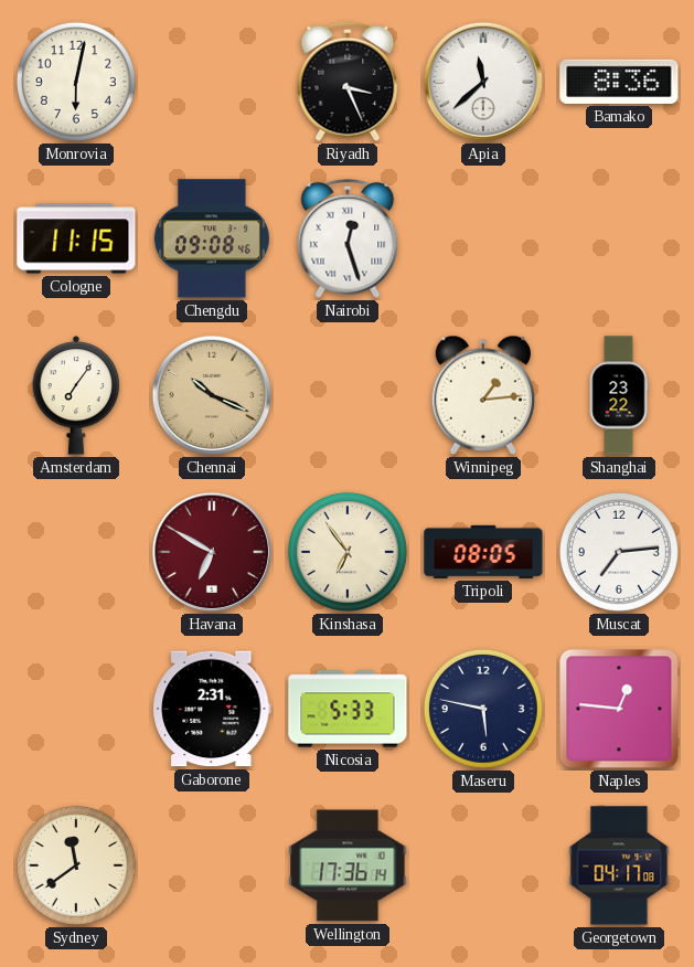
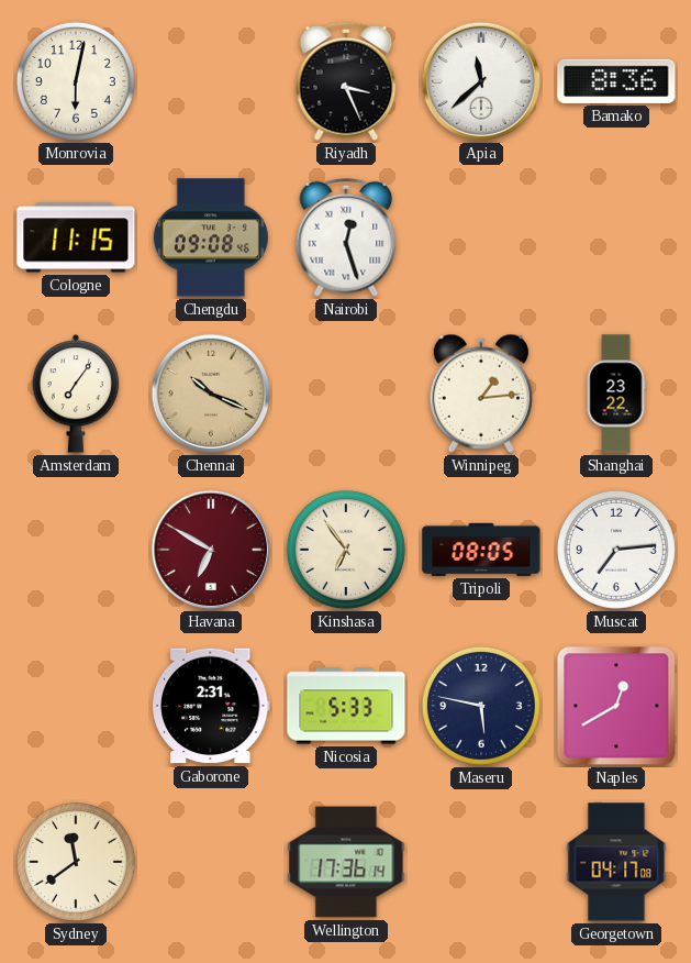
Naples: 12:46 -> 12:40
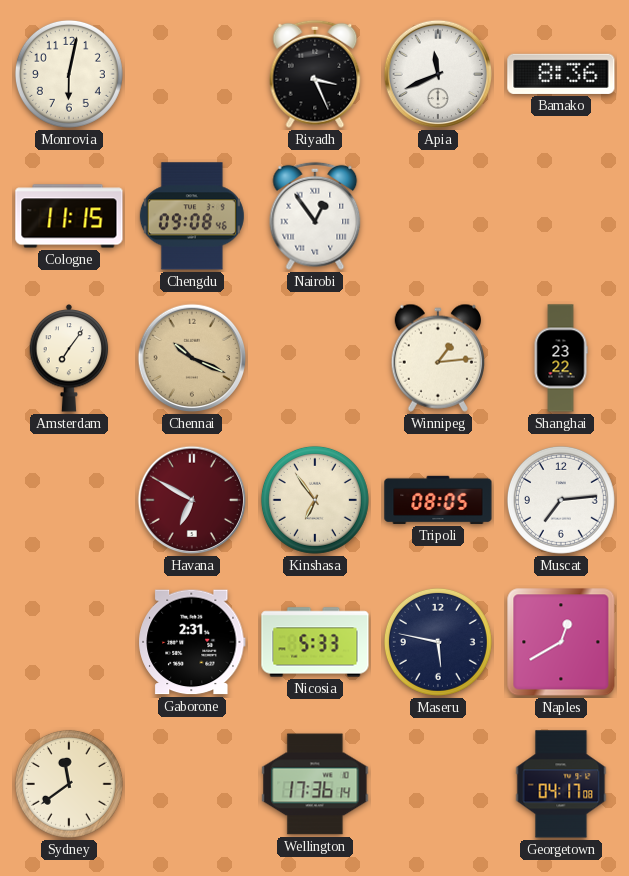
Apia: 11:38 -> 11:41
Nairobi: 12:27 -> 12:54
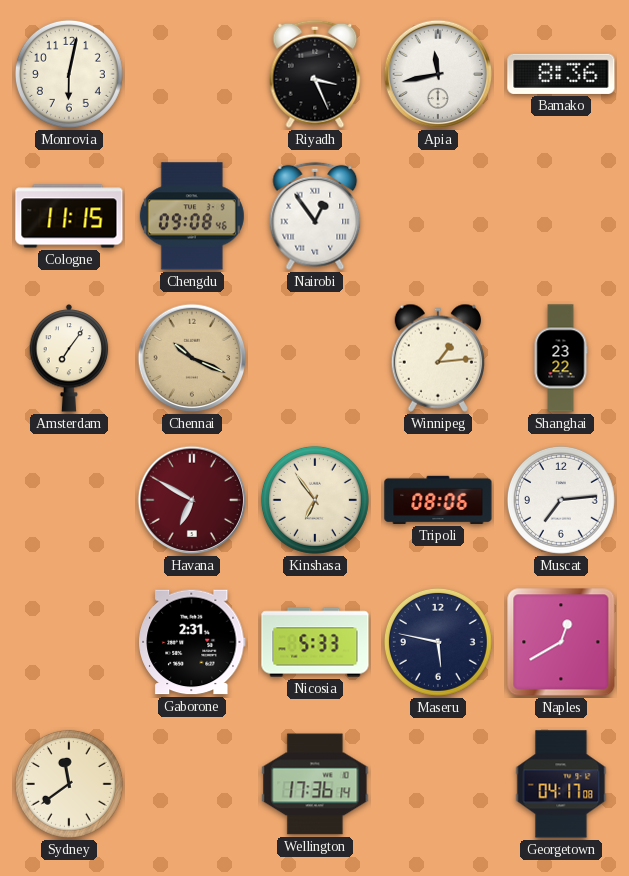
Apia: 11:41 -> 11:43
Tripoli: 08:05 -> 08:06
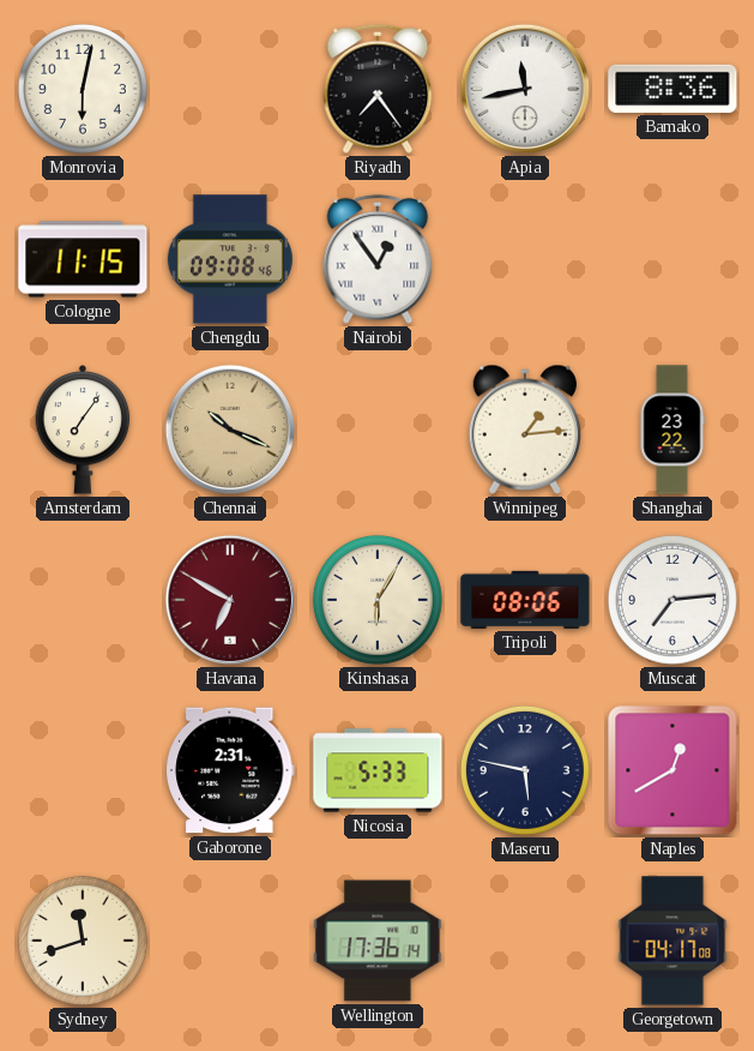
Riyadh: 3:26 -> 7:24
Kinshasa: 6:54 -> 6:05
Sydney: 11:39 -> 11:42
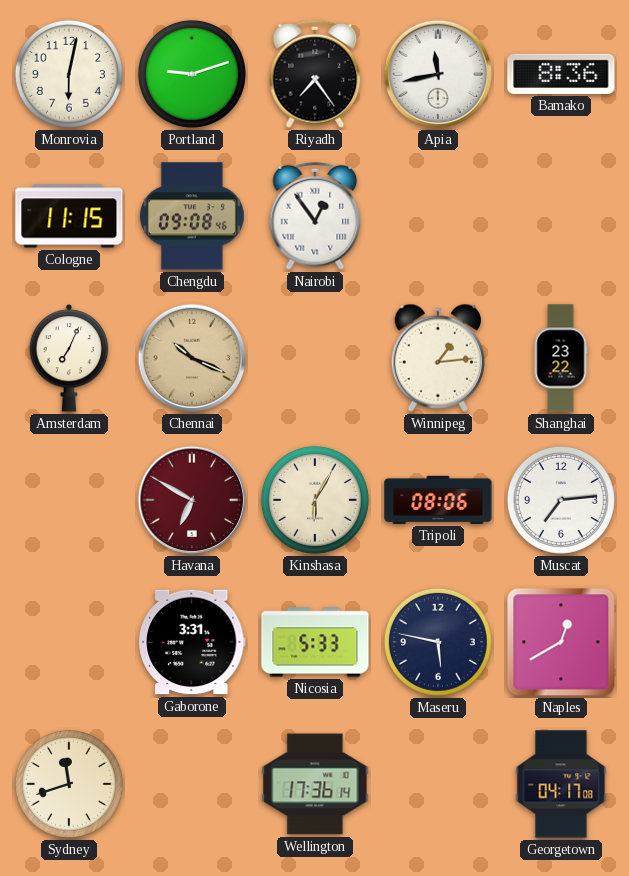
Portland: none -> 9:12
Amsterdam: 7:06 -> 7:04
Gaborone: 2:31 -> 3:31
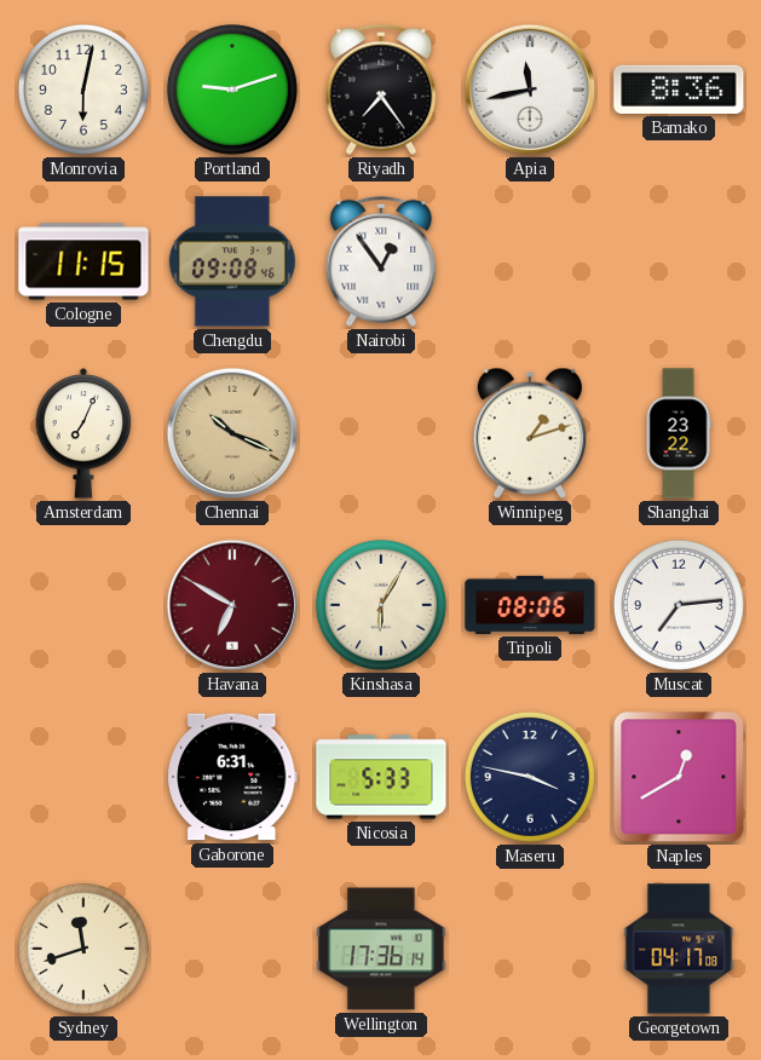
Winnipeg: 1:14 -> 1:12
Gaborone: 3:31 -> 6:31
Maseru: 5:47 -> 3:47
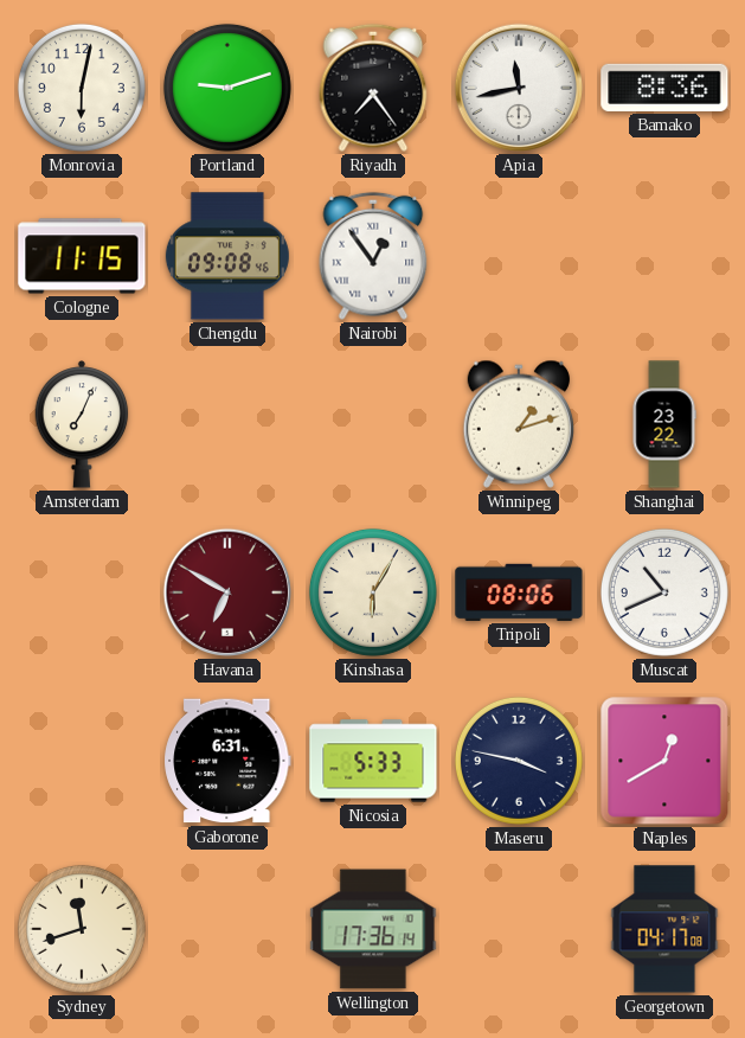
Chennai: 10:19 -> none
Muscat: 7:14 -> 10:41
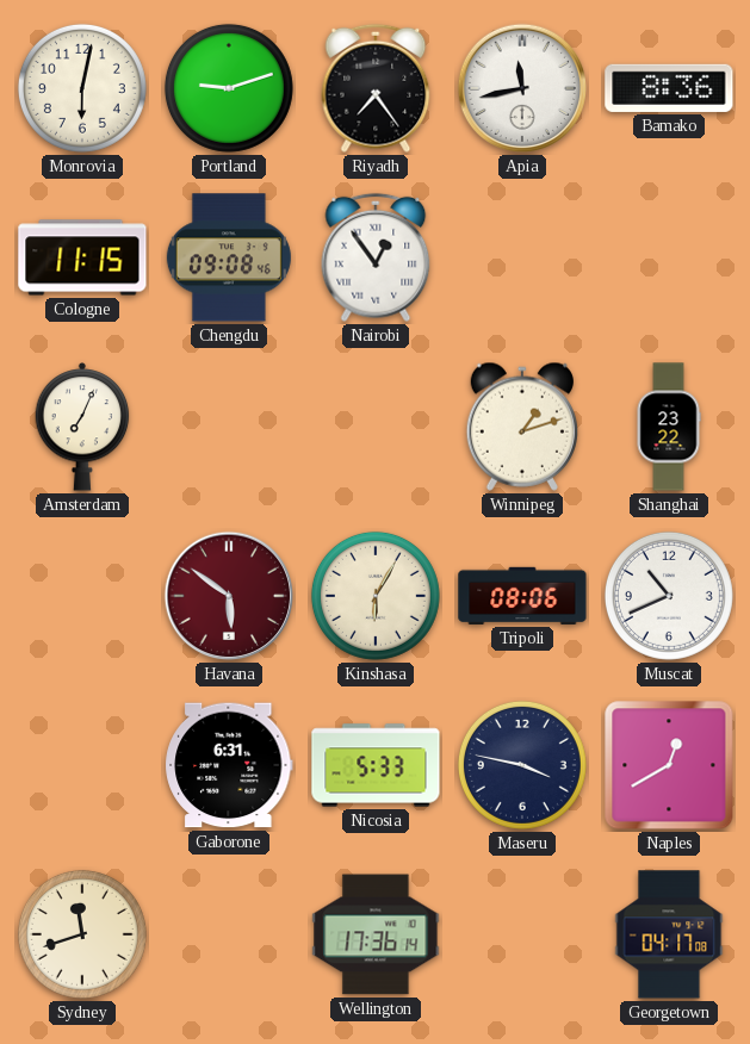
Havana: 6:50 -> 5:51
